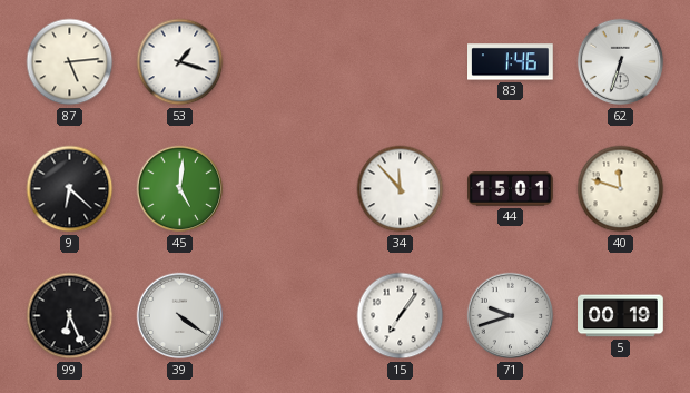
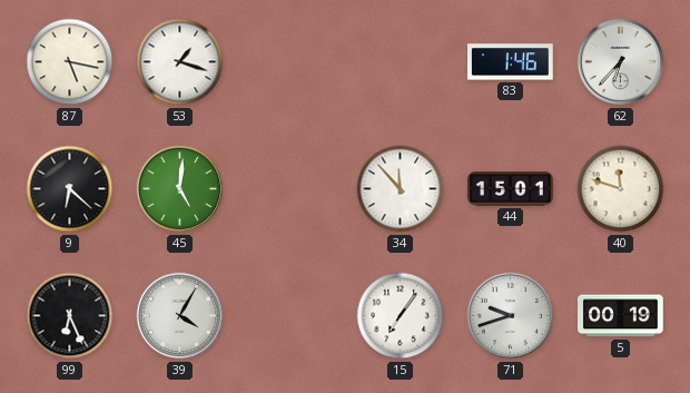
87: 5:14 -> 5:17
62: 6:33 -> 6:37
39: 4:21 -> 4:05
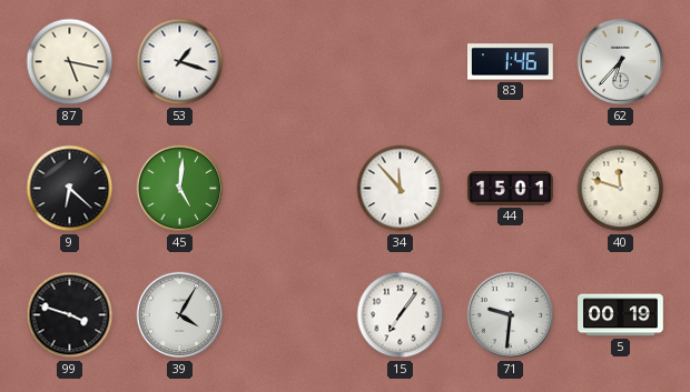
99: 6:26 -> 3:48
71: 9:42 -> 9:31
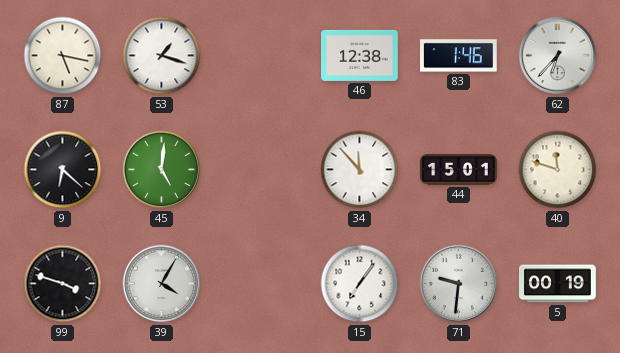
46: none -> 12:38
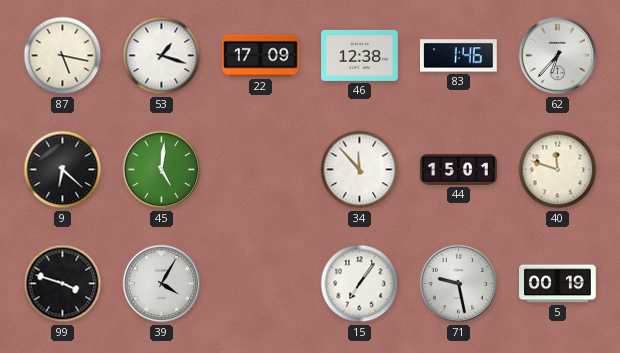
22: none -> 17:09
71: 9:31 -> 9:28
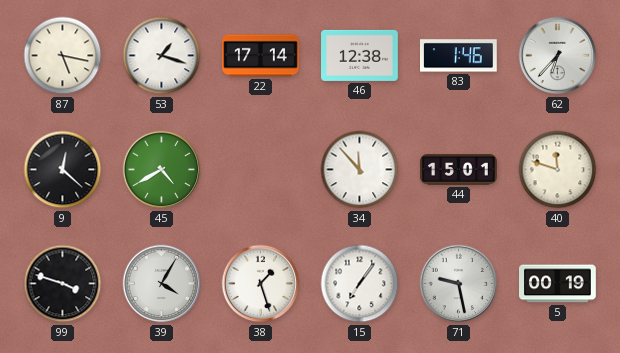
22: 17:09 -> 17:14
9: 6:22 -> 12:22
45: 5:01 -> 4:40
38: none -> 1:27
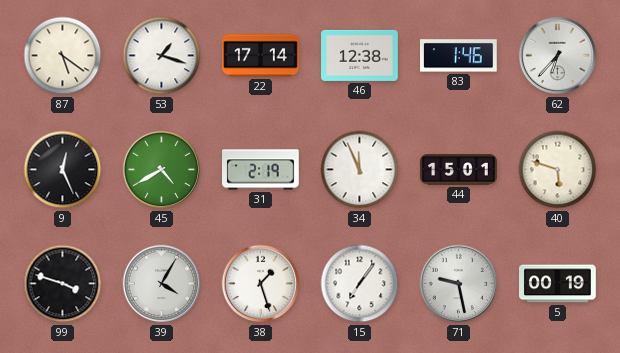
87: 5:17 -> 5:21
9: 12:22 -> 12:26
31: none -> 2:19
34: 11:53 -> 11:56
40: 11:48 -> 5:48
